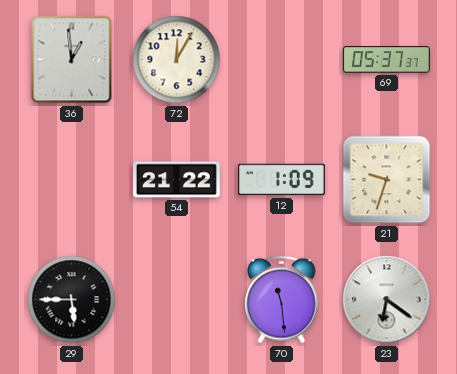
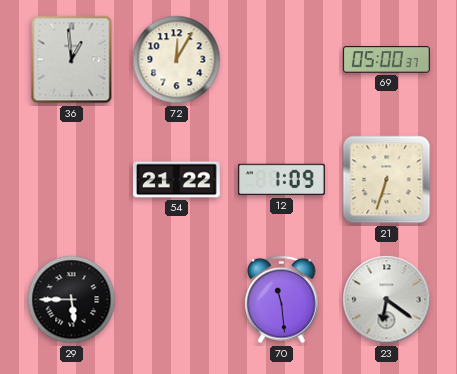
69: 05:37 -> 05:00
21: 9:33 -> 6:33
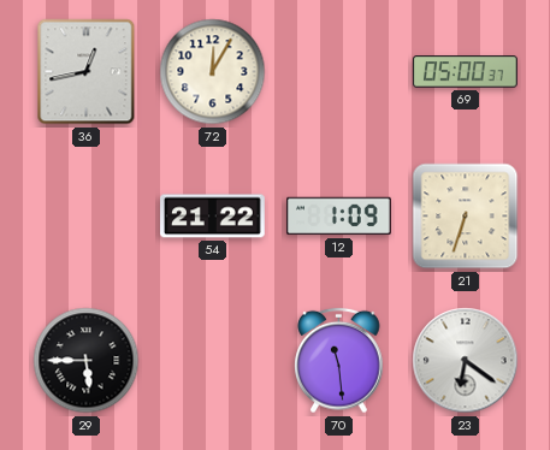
36: 12:59 -> 12:43
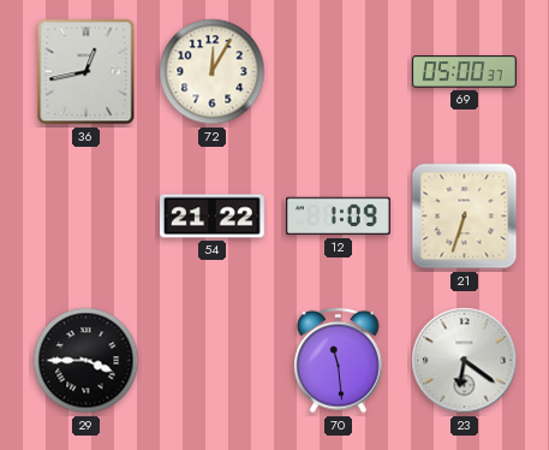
29: 5:45 -> 3:45
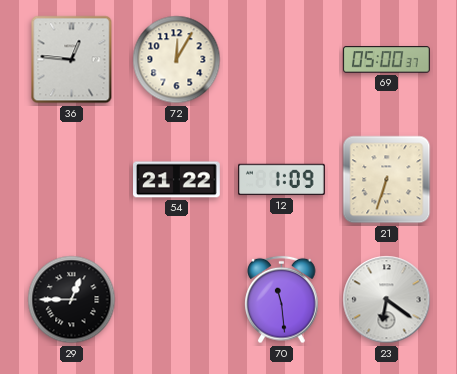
36: 12:43 -> 12:46
29: 3:45 -> 12:45
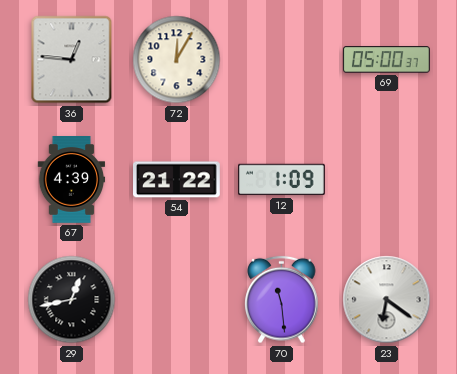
67: none -> 4:39
21: 6:33 -> none
29: 12:45 -> 12:43
